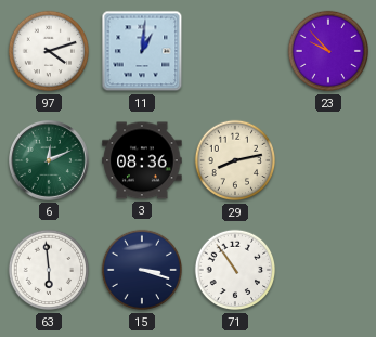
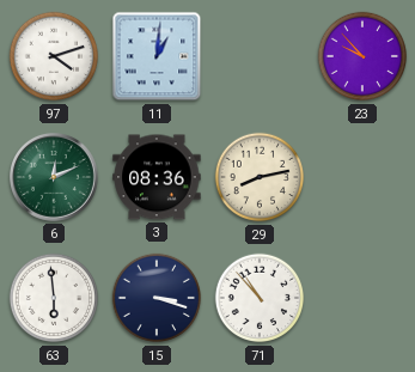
71: 10:54 -> 10:53
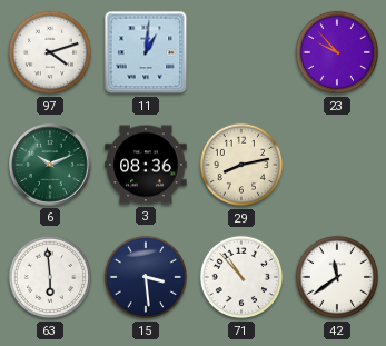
6: 12:11 -> 10:11
15: 3:18 -> 3:29
42: none -> 11:39
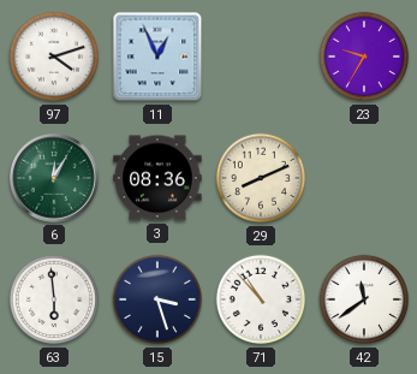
11: 1:01 -> 12:56
23: 9:53 -> 9:35
6: 10:11 -> 12:05
29: 8:13 -> 8:11
15: 3:29 -> 3:27
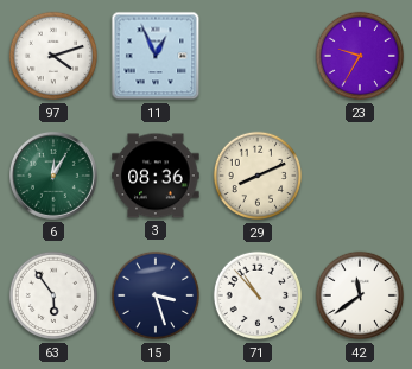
63: 5:59 -> 5:54
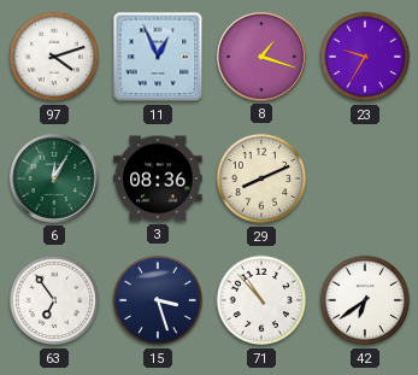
8: none -> 1:18
63: 5:54 -> 6:54
42: 11:39 -> 6:39
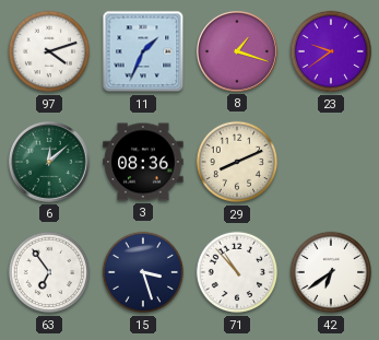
11: 12:56 -> 1:34
23: 9:35 -> 9:39
6: 12:05 -> 12:08
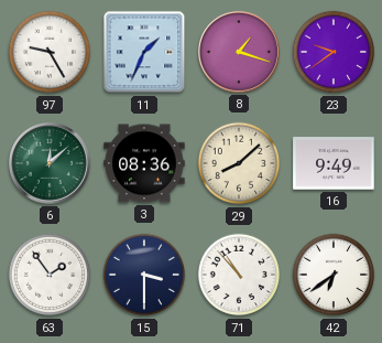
97: 4:12 -> 9:25
29: 8:11 -> 8:08
16: none -> 9:49
63: 6:54 -> 1:54
15: 3:27 -> 3:30
